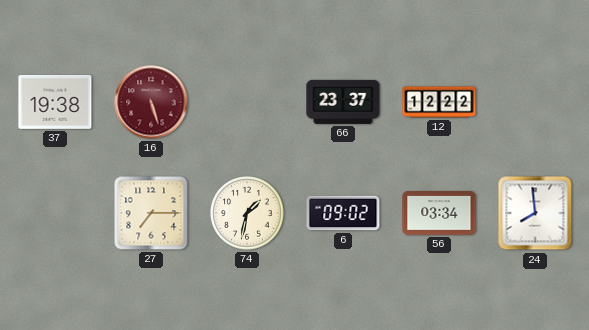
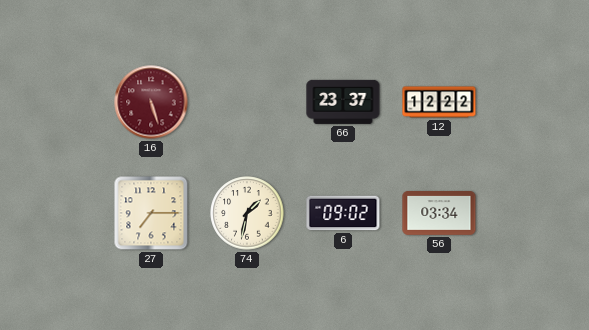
37: 19:38 -> none
24: 7:59 -> none
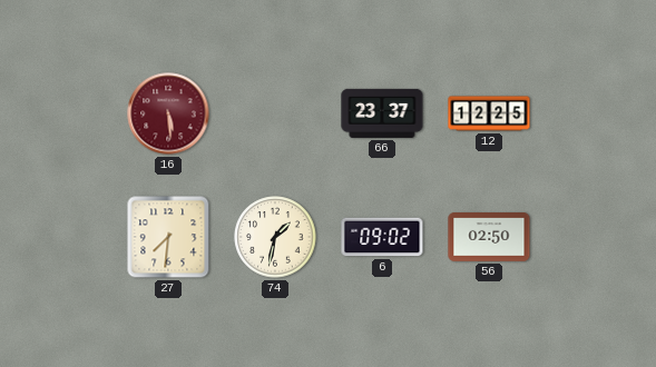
16: 5:27 -> 5:29
12: 12:22 -> 12:25
27: 7:15 -> 7:31
56: 03:34 -> 02:50
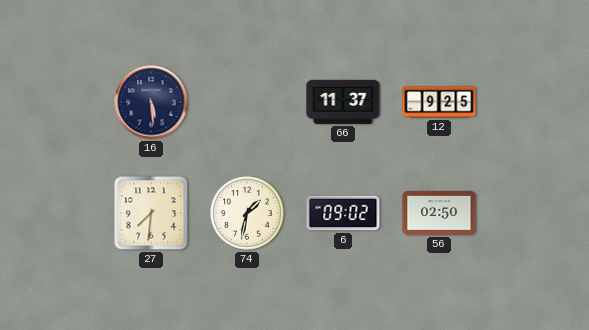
16 dial: burgundy -> navy
66: 23:37 -> 11:37
12: 12:25 -> 9:25
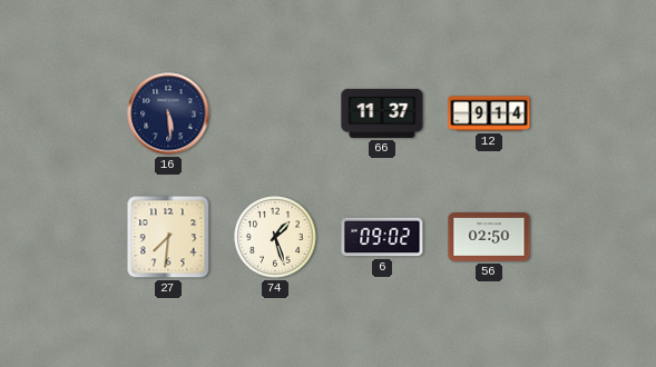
12: 9:25 -> 9:14
74: 1:32 -> 1:27
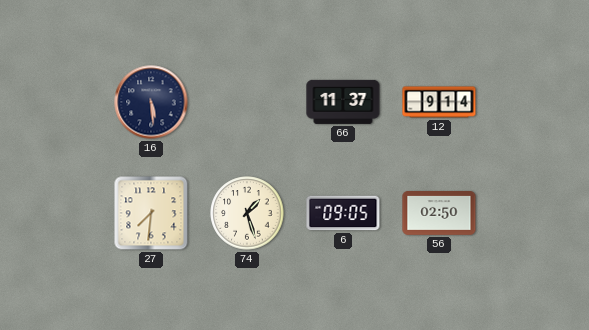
6: 09:02 -> 09:05
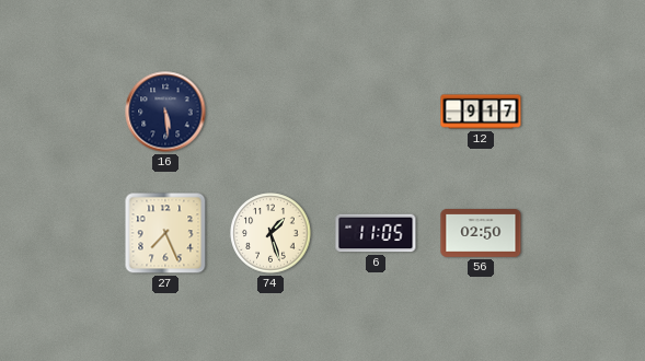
66: 11:37 -> none
12: 9:14 -> 9:17
27: 7:31 -> 7:26
6: 09:05 -> 11:05
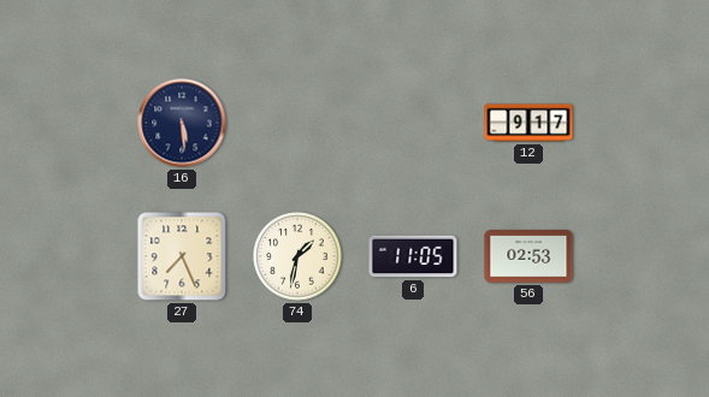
74: 1:27 -> 1:32
56: 02:50 -> 02:53
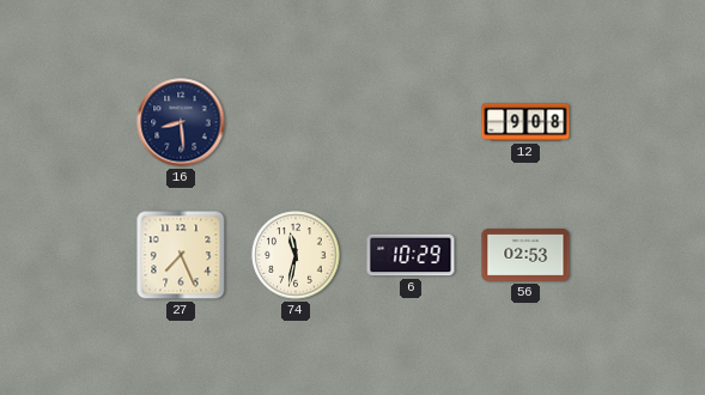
16: 5:29 -> 8:29
12: 9:17 -> 9:08
74: 1:32 -> 11:32
6: 11:05 -> 10:29
